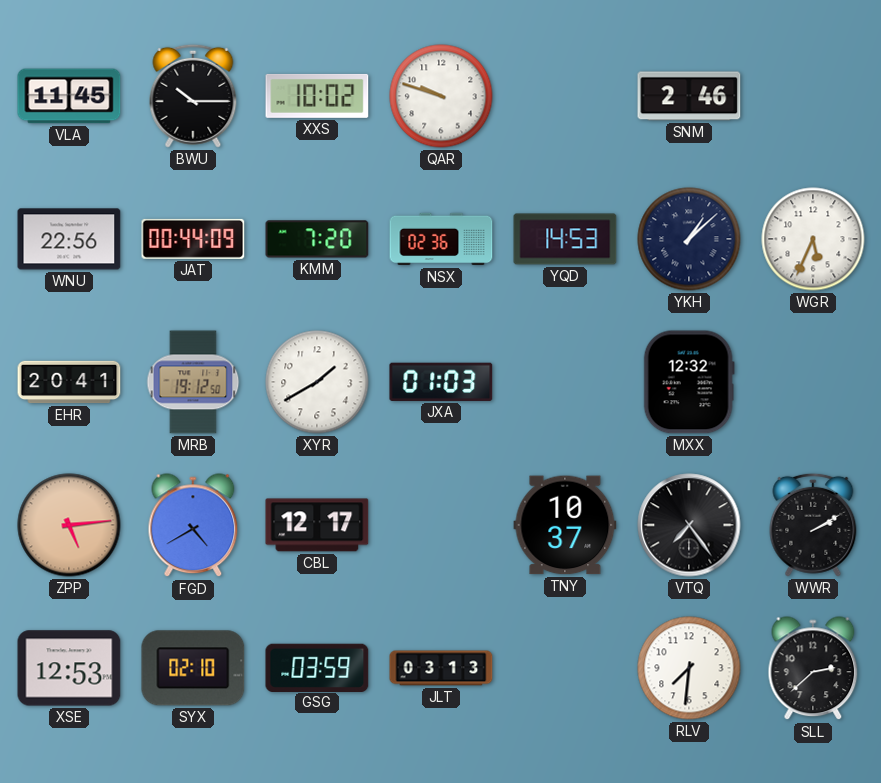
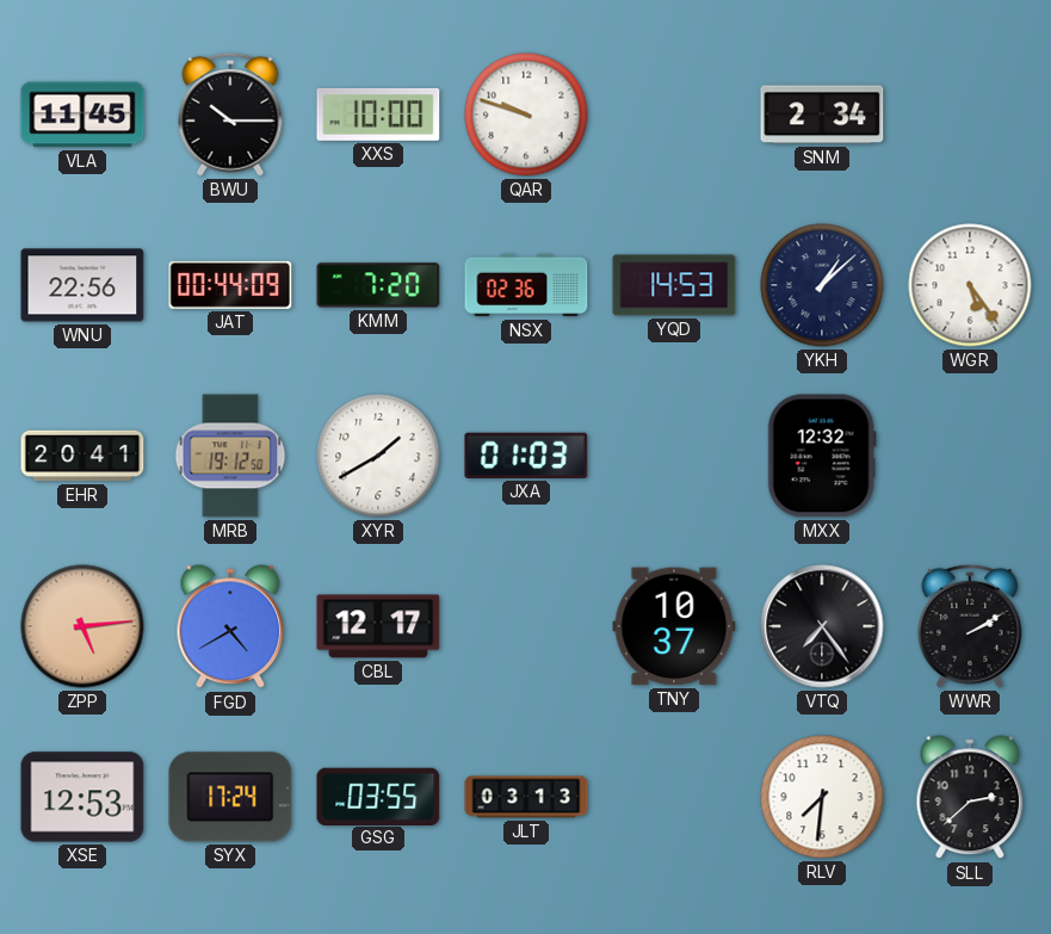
XXS: 10:02 -> 10:00
SNM: 2:46 -> 2:34
WGR: 5:34 -> 5:24
SYX: 02:10 -> 17:24
GSG: 03:59 -> 03:55
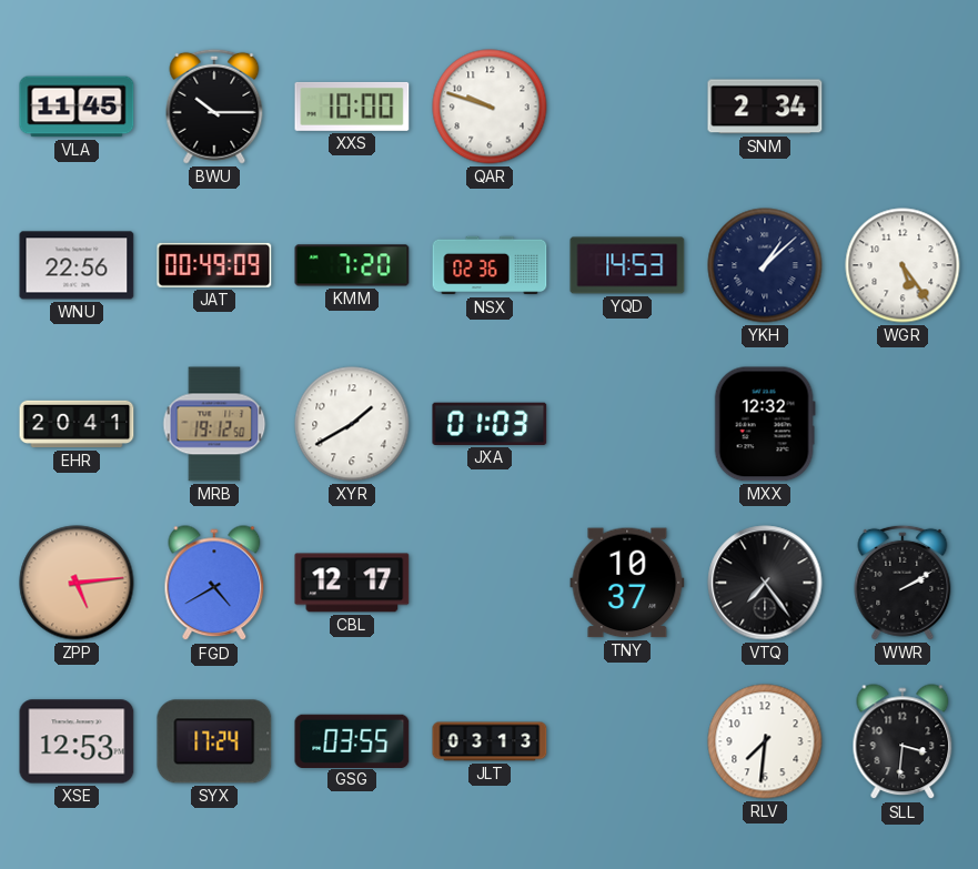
JAT: 00:44 -> 00:49
SLL: 2:38 -> 3:31
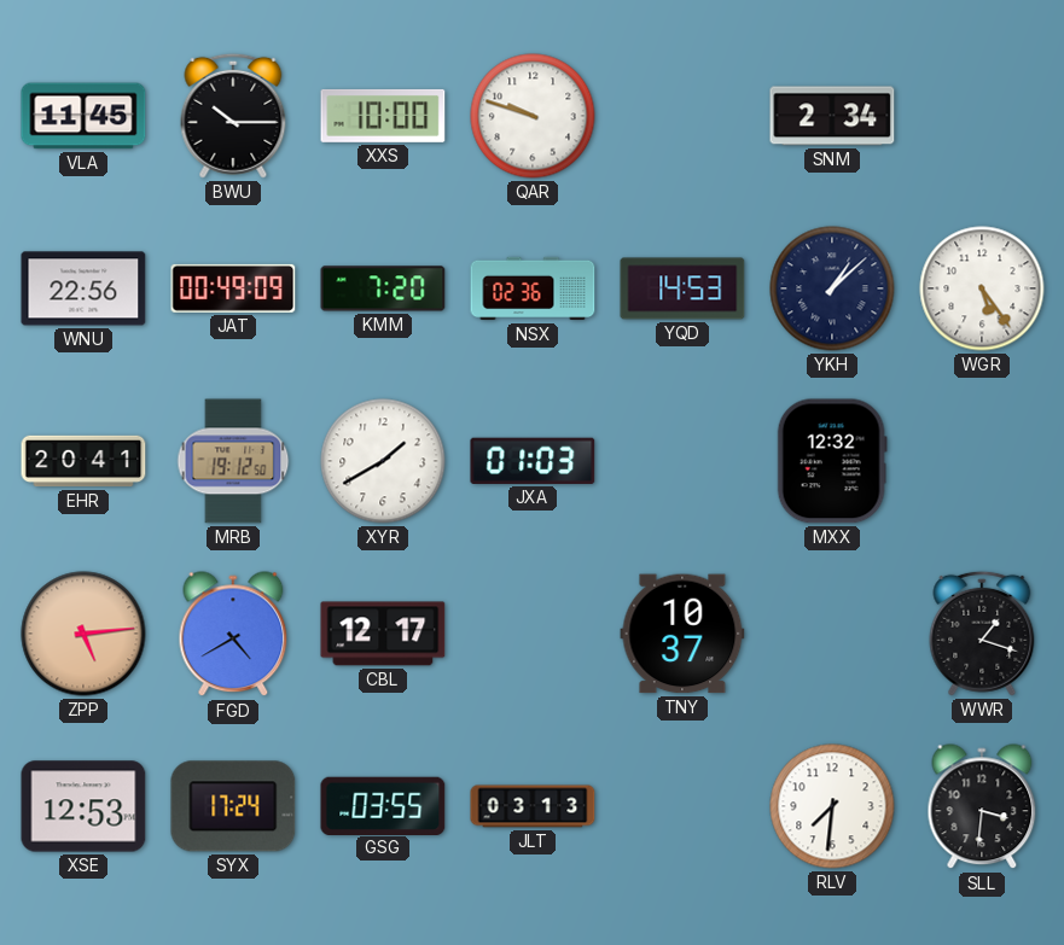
VTQ: 7:24 -> none
WWR: 2:10 -> 1:18
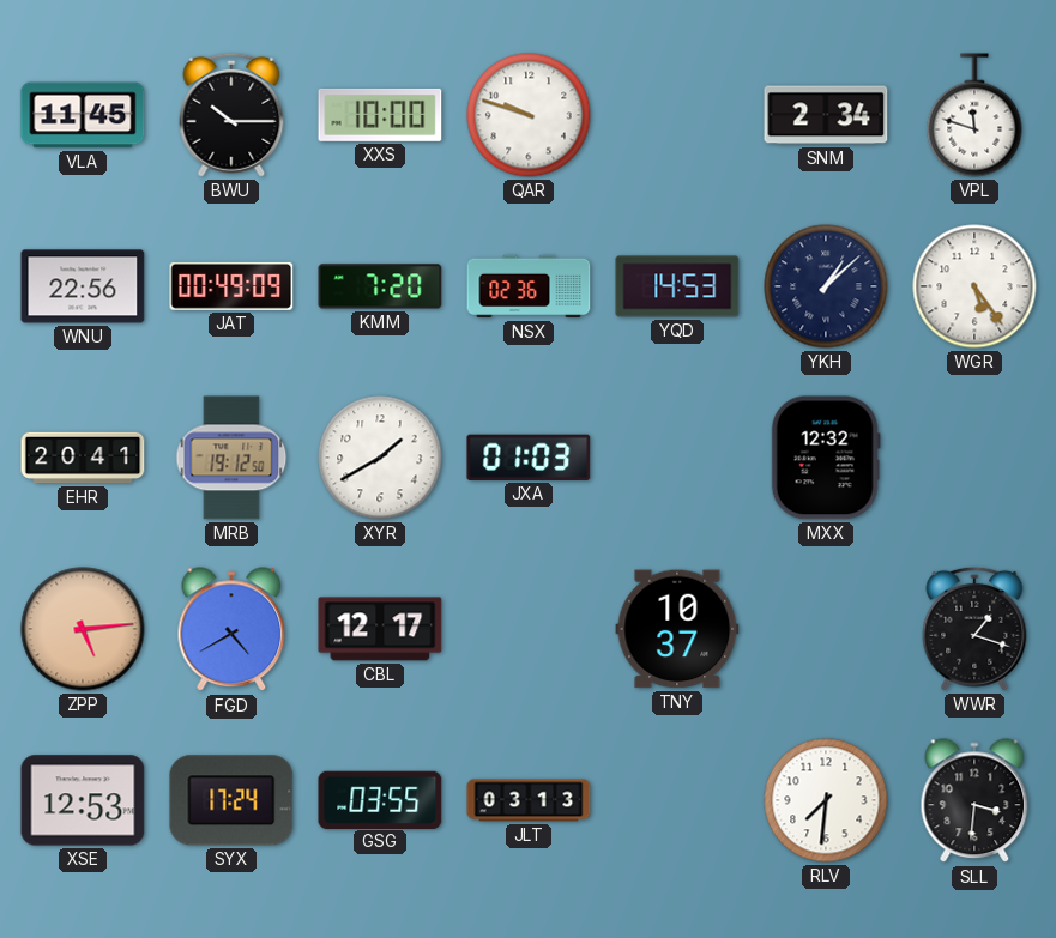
VPL: none -> 11:48
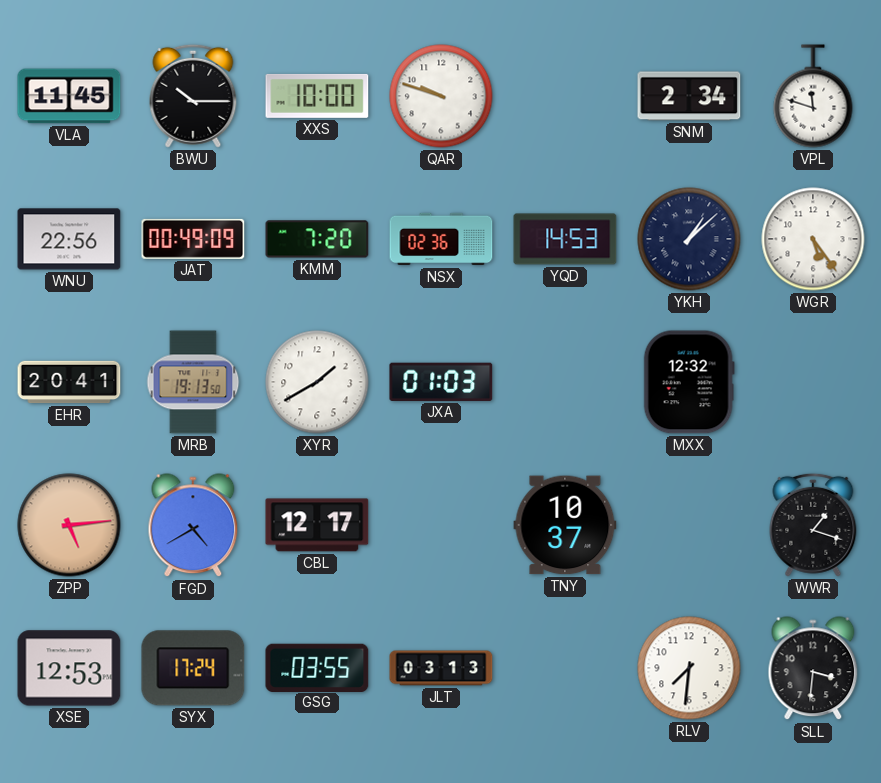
MRB: 19:12 -> 19:13
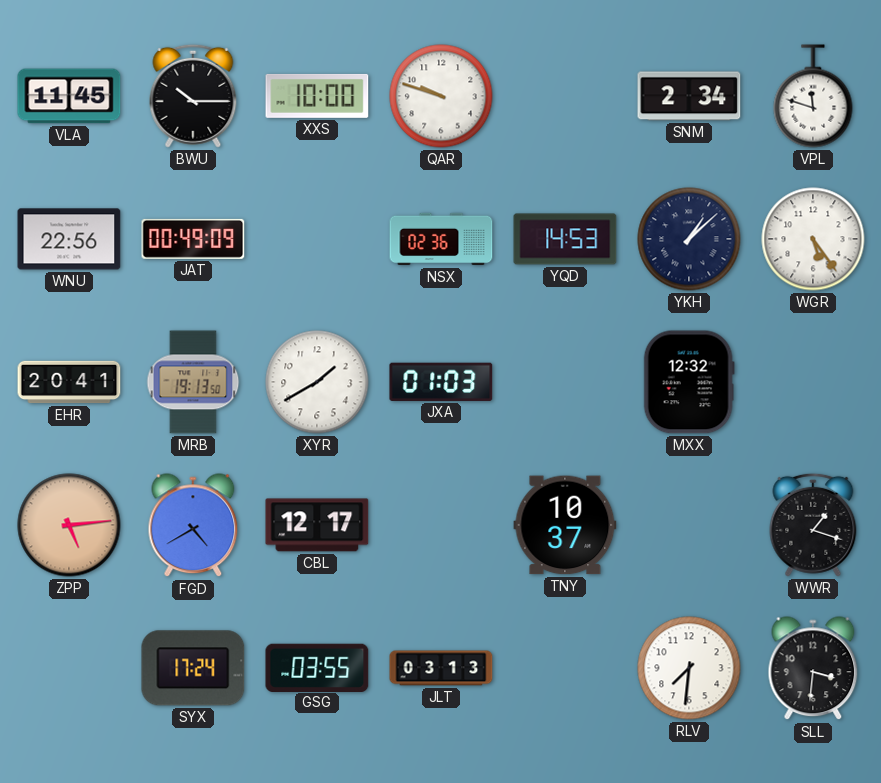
KMM: 7:20 -> none
XSE: 12:53 -> none
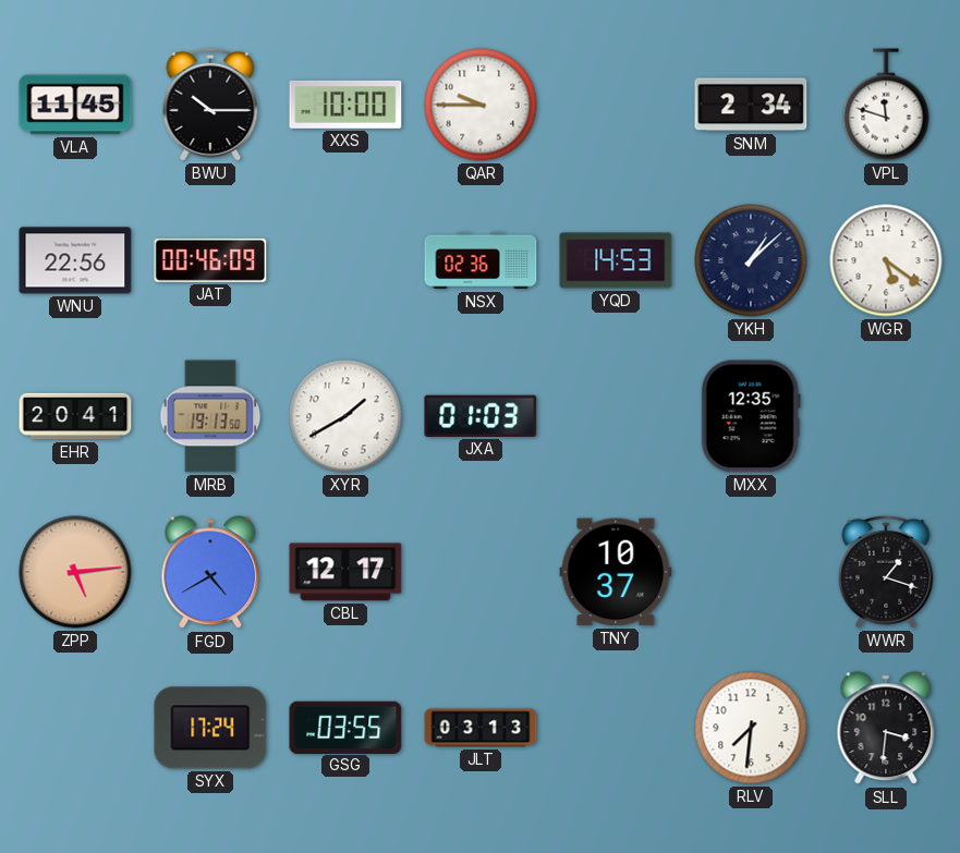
QAR: 9:48 -> 9:45
JAT: 00:49 -> 00:46
WGR: 5:24 -> 5:21
MXX: 12:32 -> 12:35
